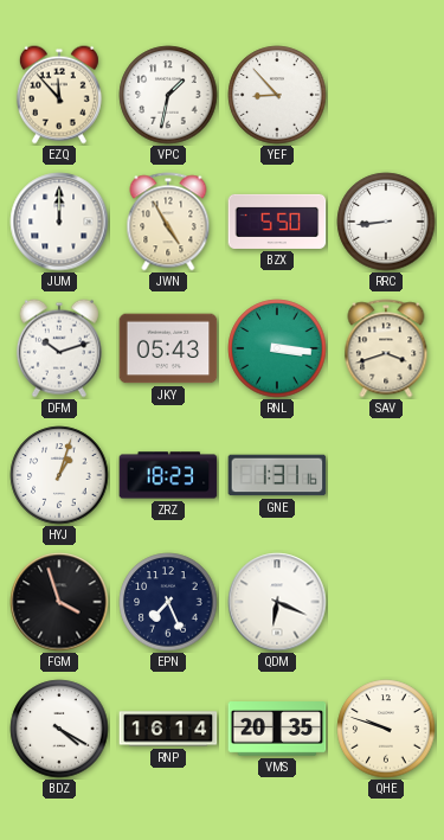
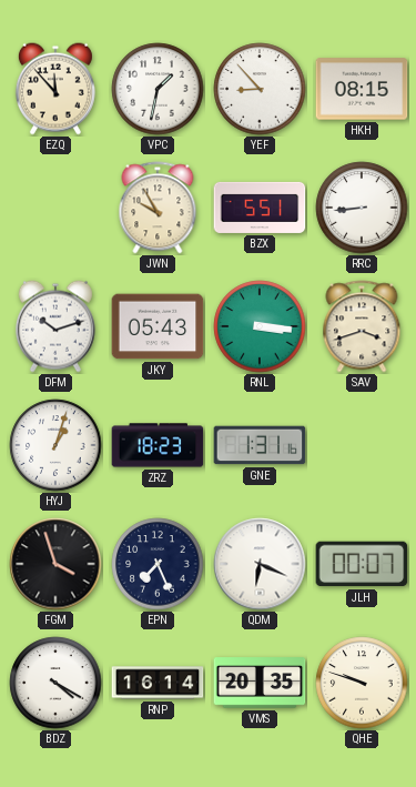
HKH: none -> 08:15
JUM: 12:00 -> none
JWN: 4:55 -> 9:55
BZX: 5:50 -> 5:51
JLH: none -> 00:07
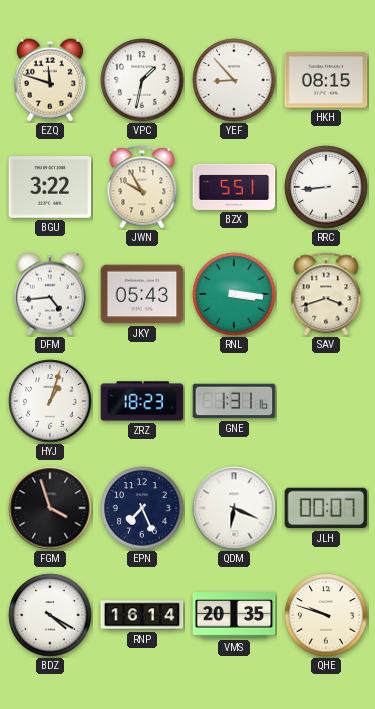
EZQ: 11:53 -> 11:48
BGU: none -> 3:22
DFM: 10:12 -> 4:44
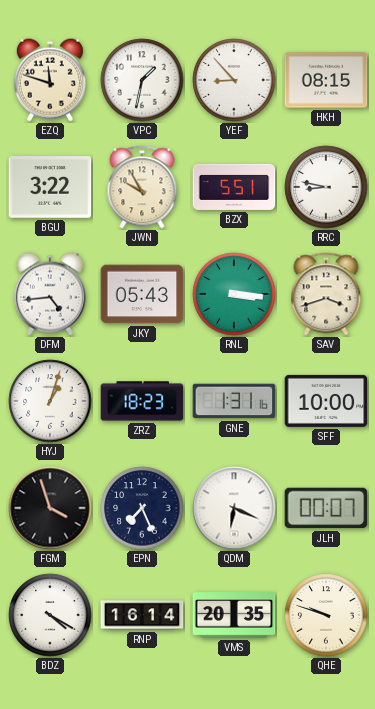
RRC: 8:44 -> 8:47
SFF: none -> 10:00
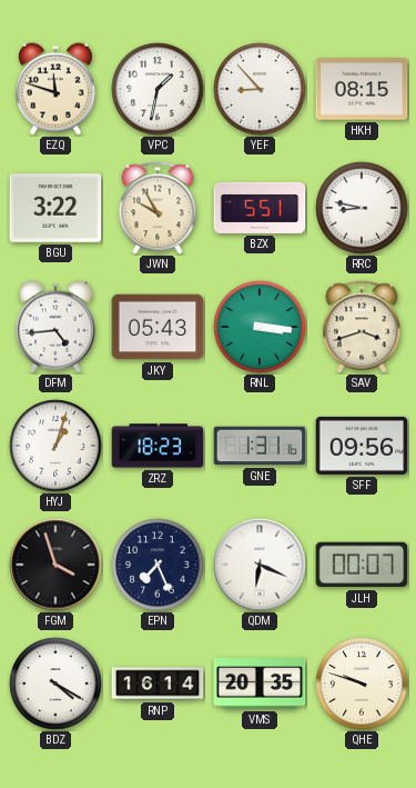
SFF: 10:00 -> 09:56
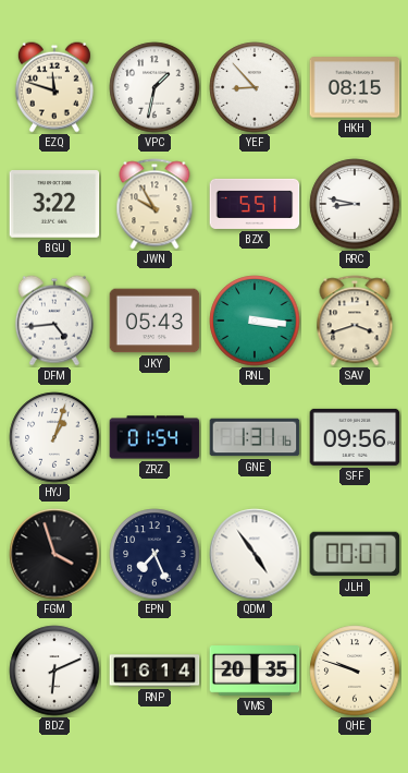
ZRZ: 18:23 -> 01:54
QDM: 6:19 -> 4:54
BDZ: 4:20 -> 6:11
